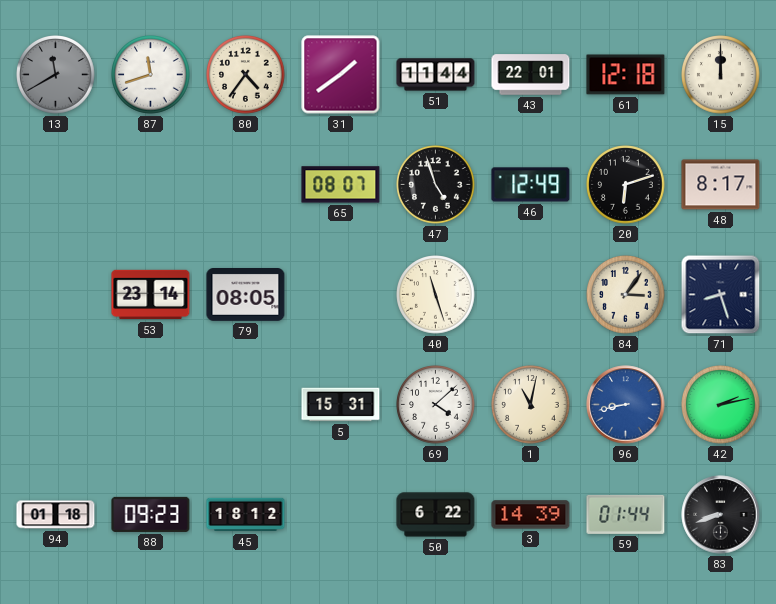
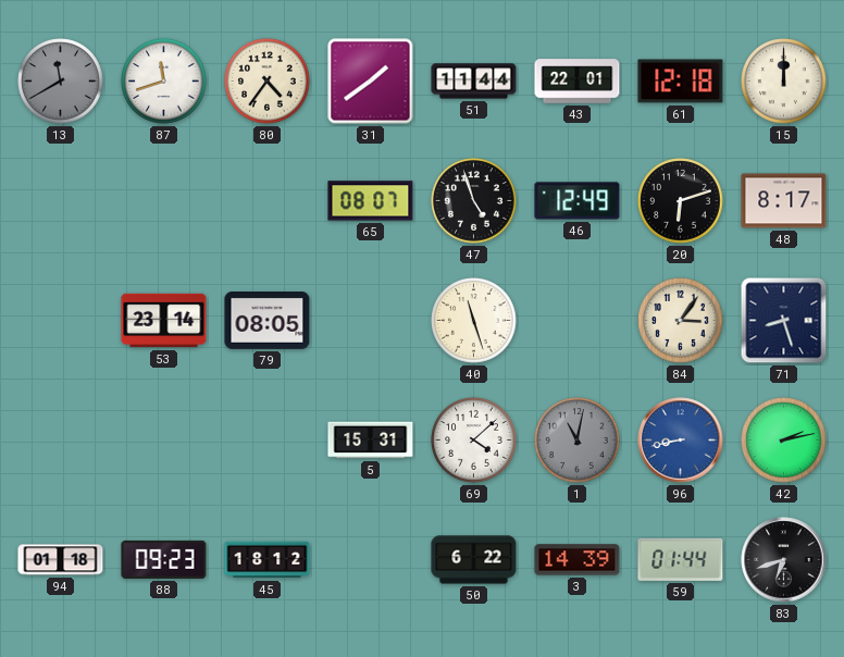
1 dial: cream -> grey
83: 8:42 -> 6:42
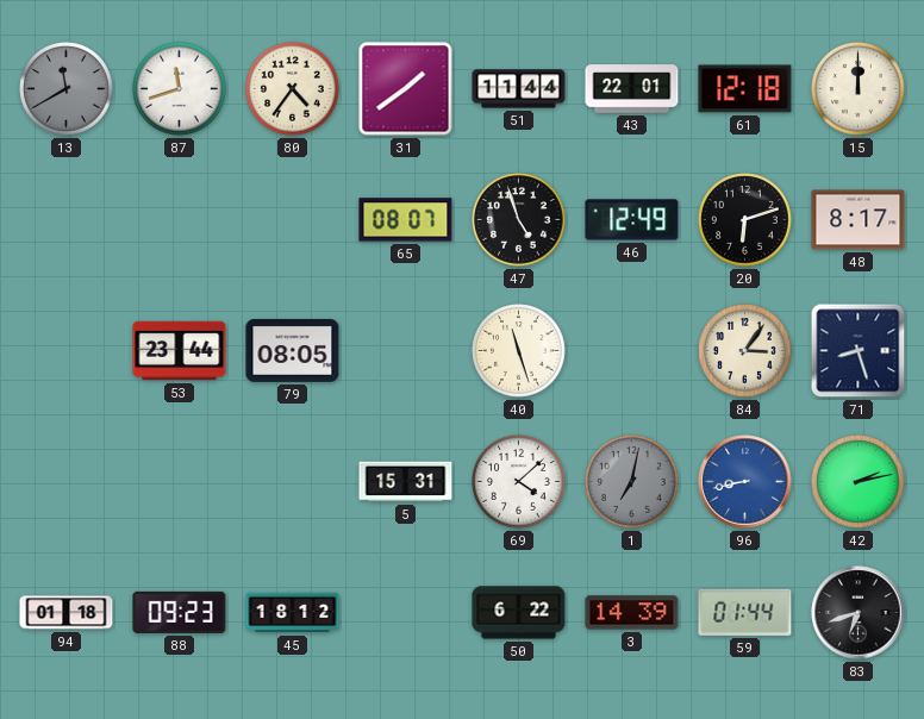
53: 23:14 -> 23:44
1: 11:02 -> 7:02
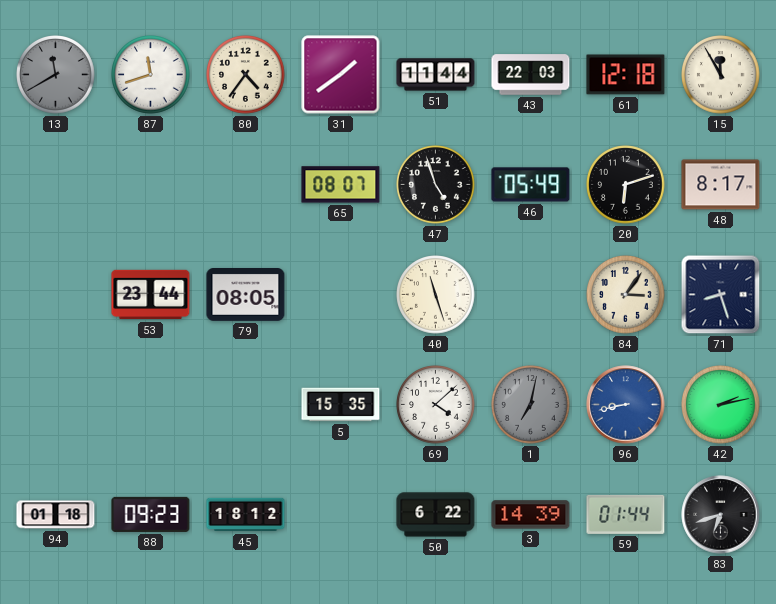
43: 22:01 -> 22:03
15: 12:00 -> 11:55
46: 12:49 -> 05:49
5: 15:31 -> 15:35
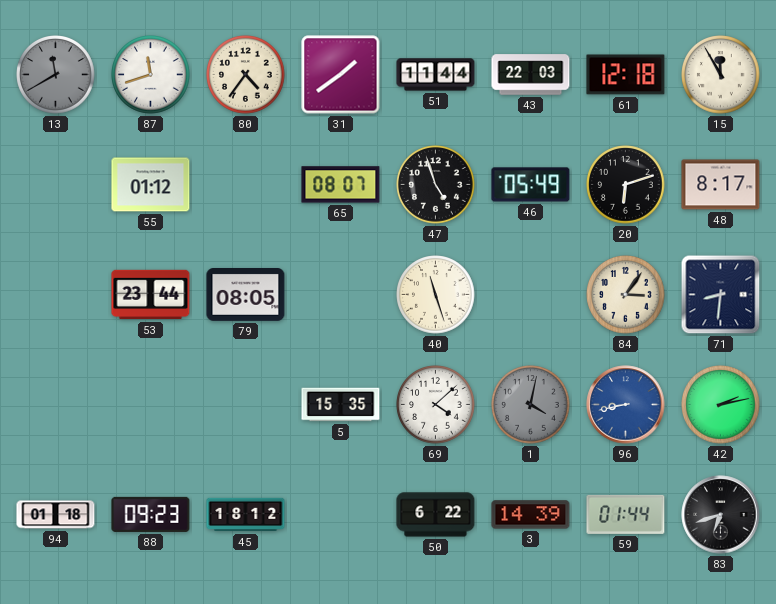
55: none -> 01:12
71: 8:27 -> 8:31
1: 7:02 -> 4:02
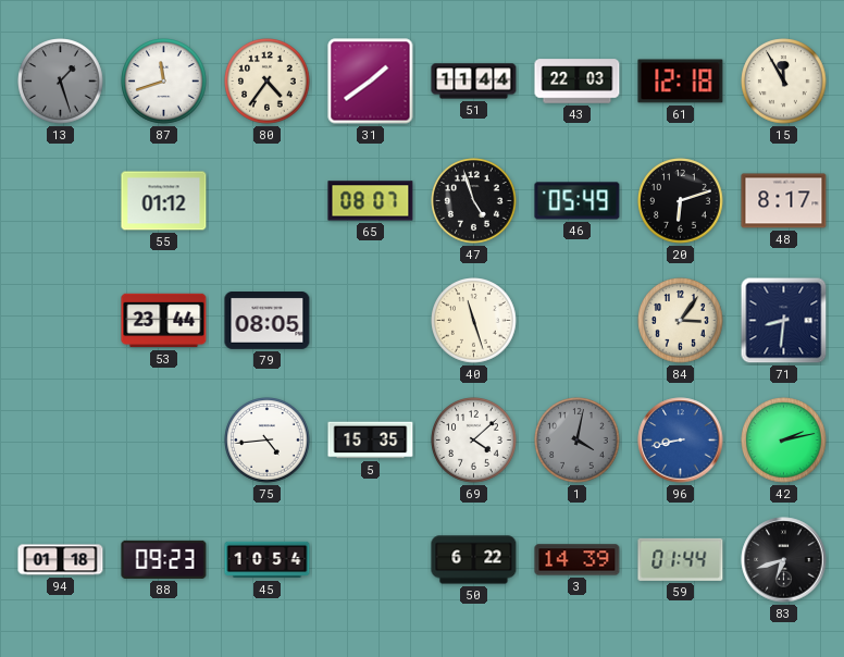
13: 11:40 -> 1:27
75: none -> 4:44
45: 18:12 -> 10:54
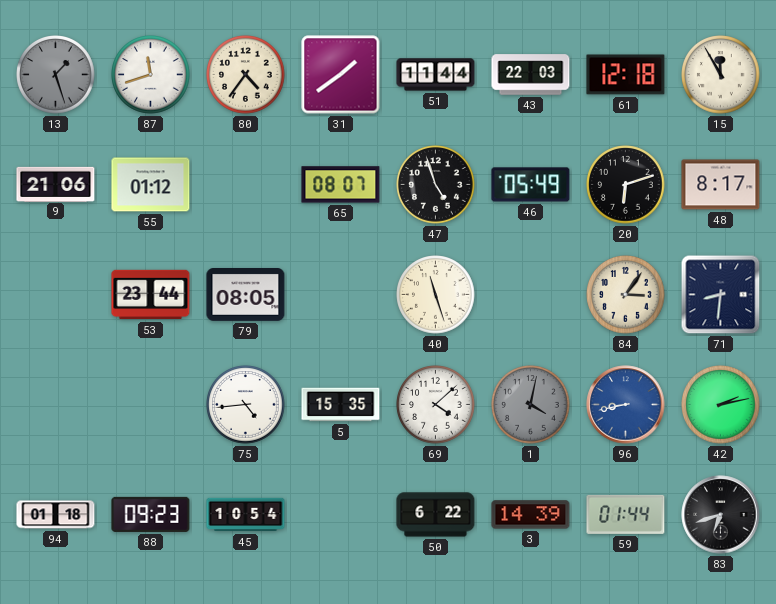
9: none -> 21:06
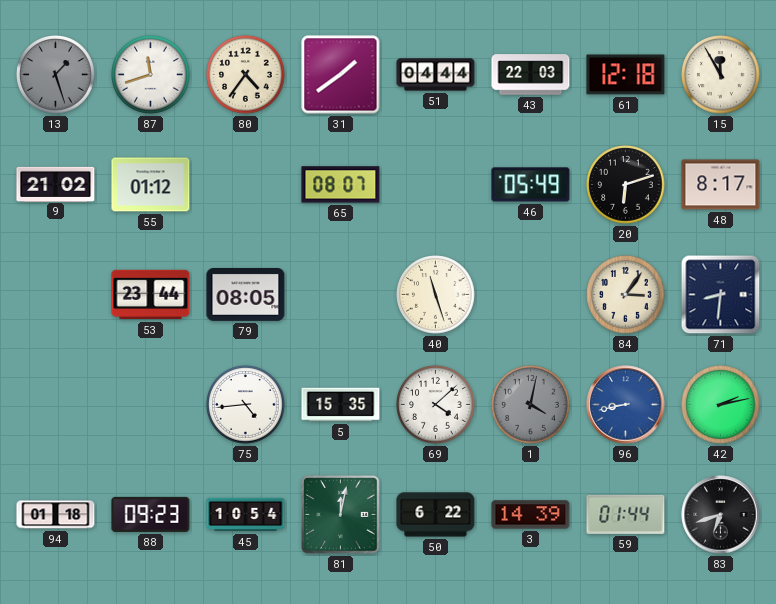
51: 11:44 -> 04:44
9: 21:06 -> 21:02
47: 4:57 -> none
81: none -> 12:02
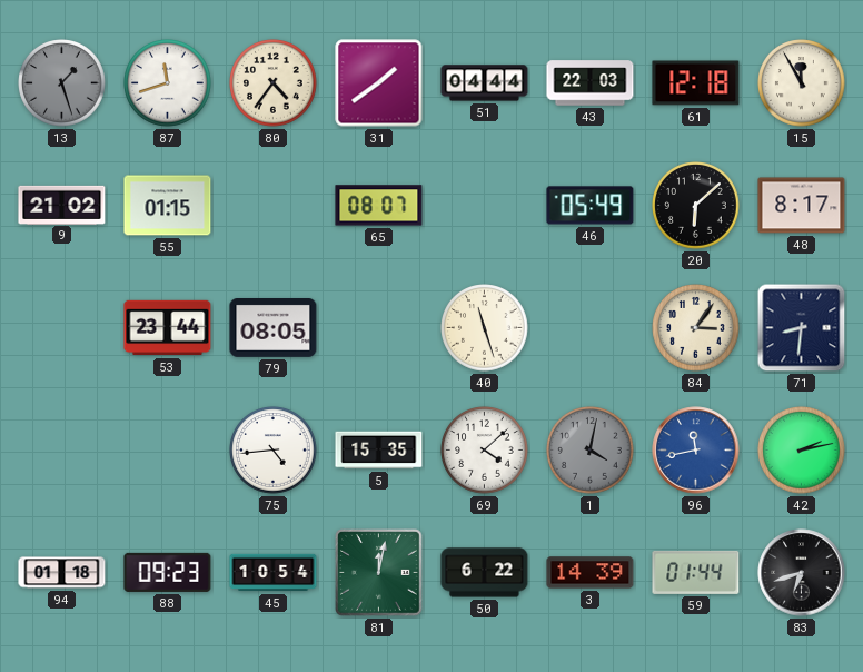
55: 01:12 -> 01:15
20: 6:12 -> 6:08
96: 8:43 -> 11:43
